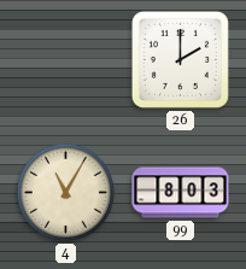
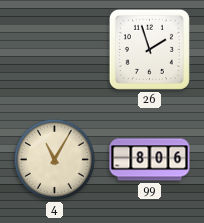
26: 2:00 -> 1:57
99: 8:03 -> 8:06
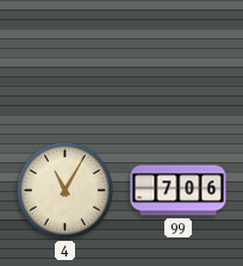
26: 1:57 -> none
99: 8:06 -> 7:06
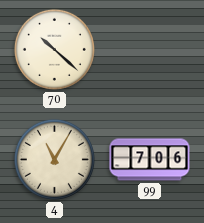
70: none -> 10:22
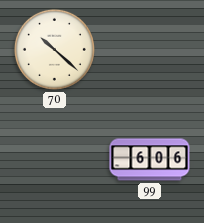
4: 11:05 -> none
99: 7:06 -> 6:06
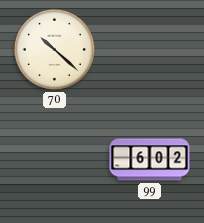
99: 6:06 -> 6:02
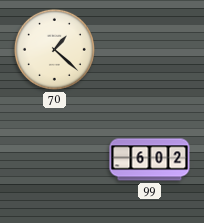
70: 10:22 -> 1:22
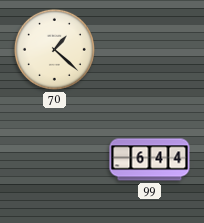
99: 6:02 -> 6:44
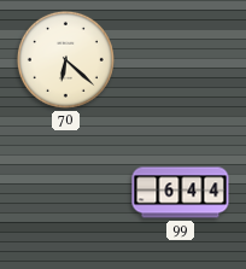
70: 1:22 -> 6:22
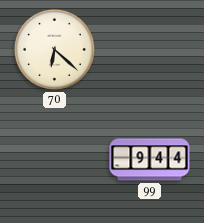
99: 6:44 -> 9:44
